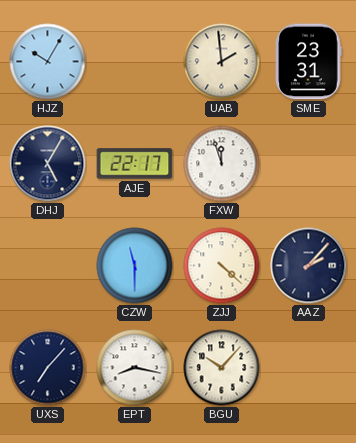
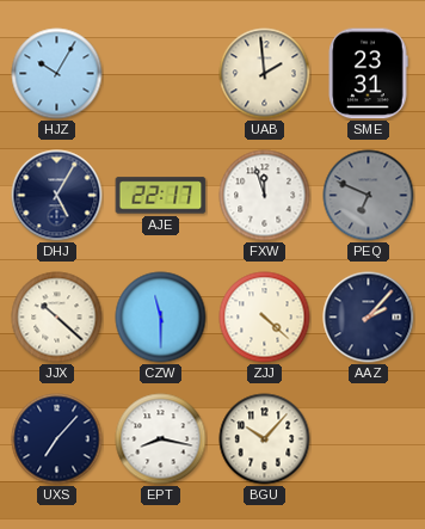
PEQ: none -> 6:49
JJX: none -> 10:22
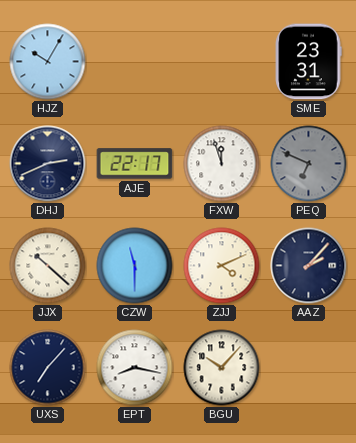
UAB: 1:59 -> none
DHJ: 5:05 -> 2:41
ZJJ: 4:22 -> 4:11
